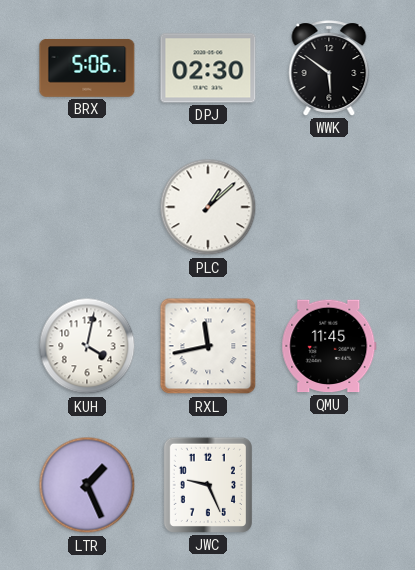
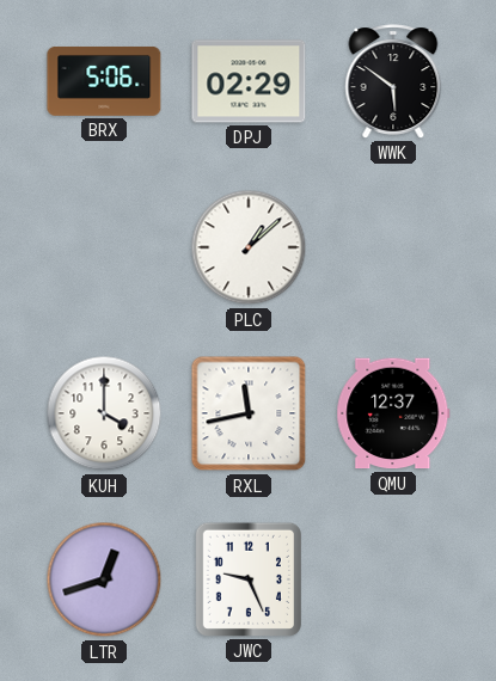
DPJ: 02:30 -> 02:29
KUH: 4:02 -> 4:00
QMU: 11:45 -> 12:37
LTR: 1:26 -> 12:42
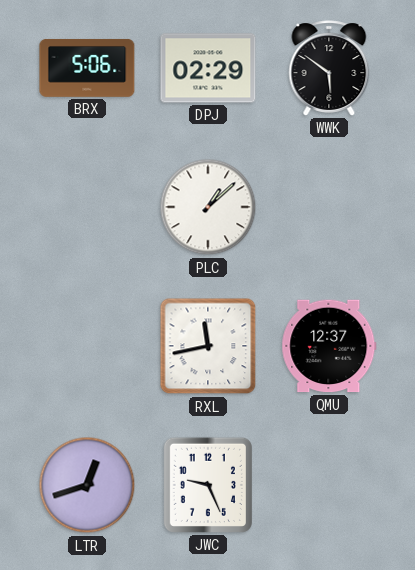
KUH: 4:00 -> none
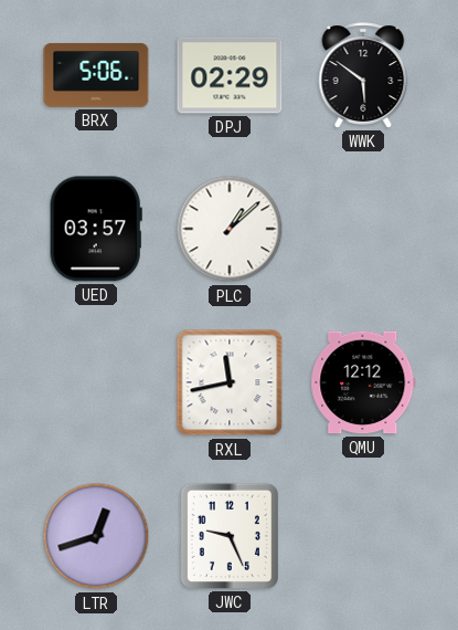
UED: none -> 03:57
QMU: 12:37 -> 12:12
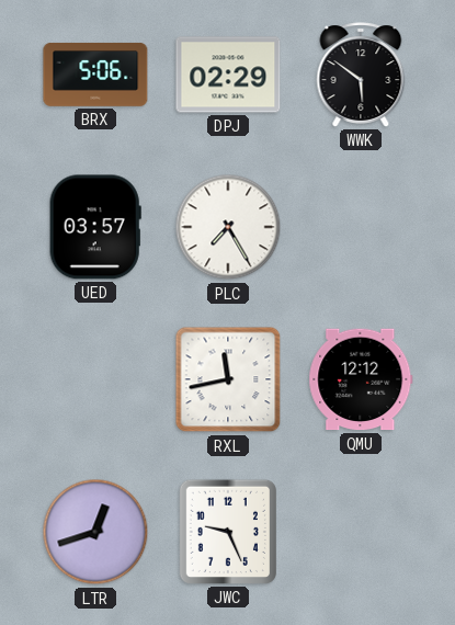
PLC: 1:08 -> 7:25
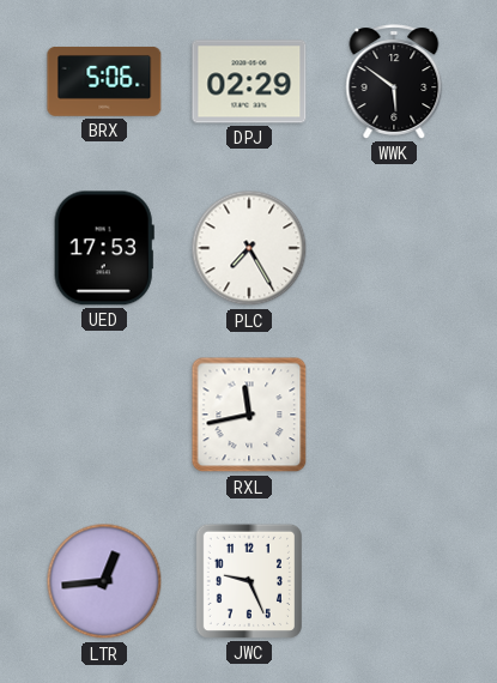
UED: 03:57 -> 17:53
QMU: 12:12 -> none
LTR: 12:42 -> 12:44
